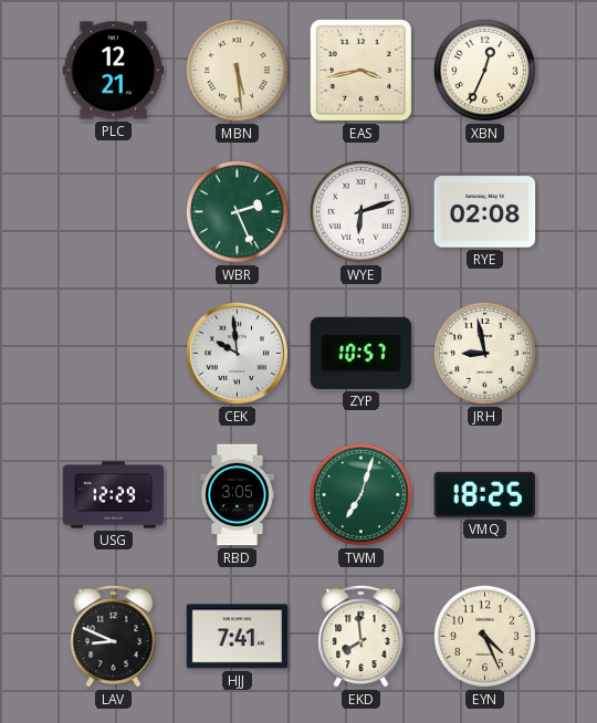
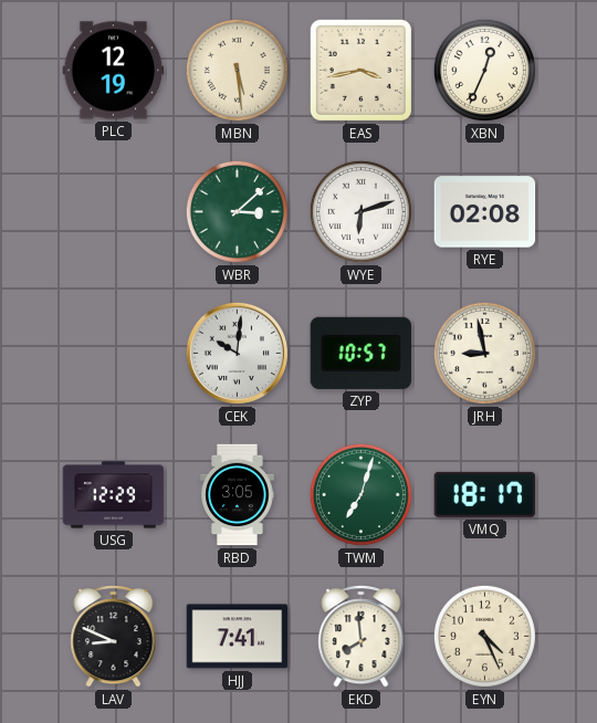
PLC: 12:21 -> 12:19
WBR: 2:26 -> 3:08
CEK: 9:59 -> 10:01
VMQ: 18:25 -> 18:17
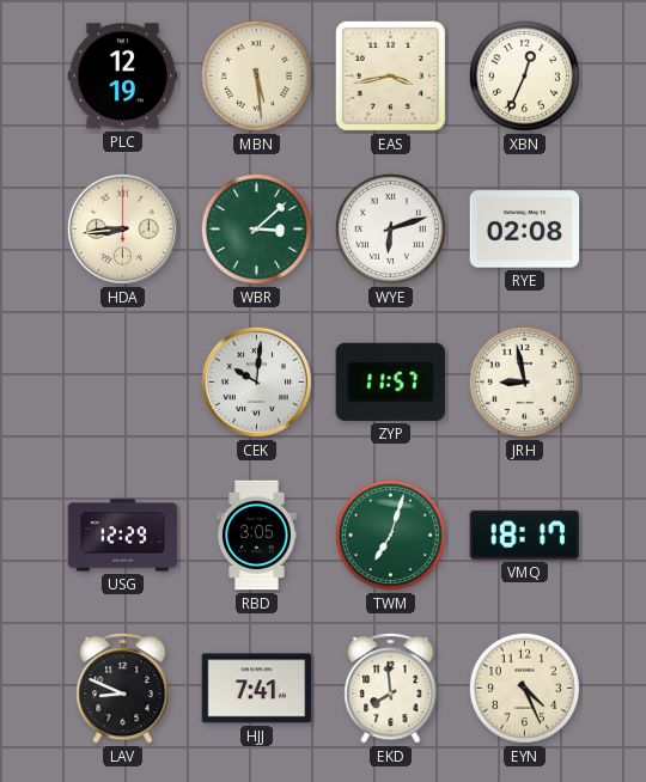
HDA: none -> 8:44
ZYP: 10:57 -> 11:57
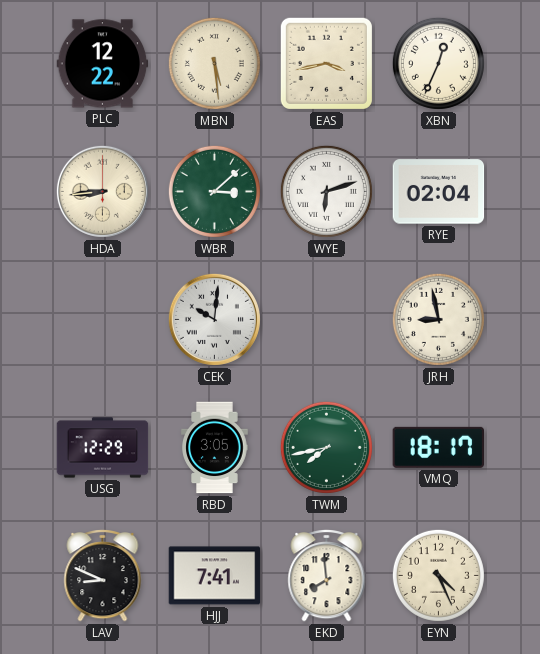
PLC: 12:19 -> 12:22
RYE: 02:08 -> 02:04
ZYP: 11:57 -> none
TWM: 7:03 -> 7:43
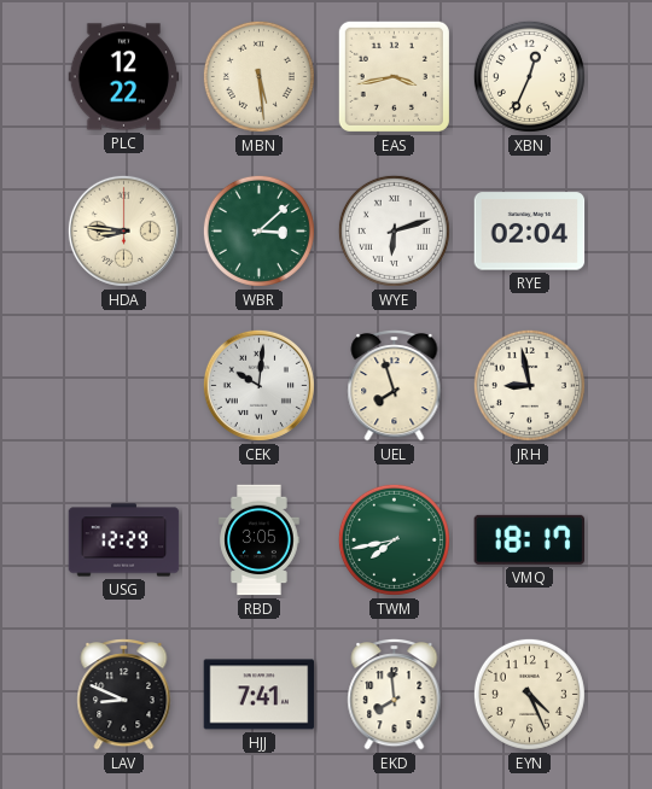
HDA: 8:44 -> 8:46
UEL: none -> 7:57
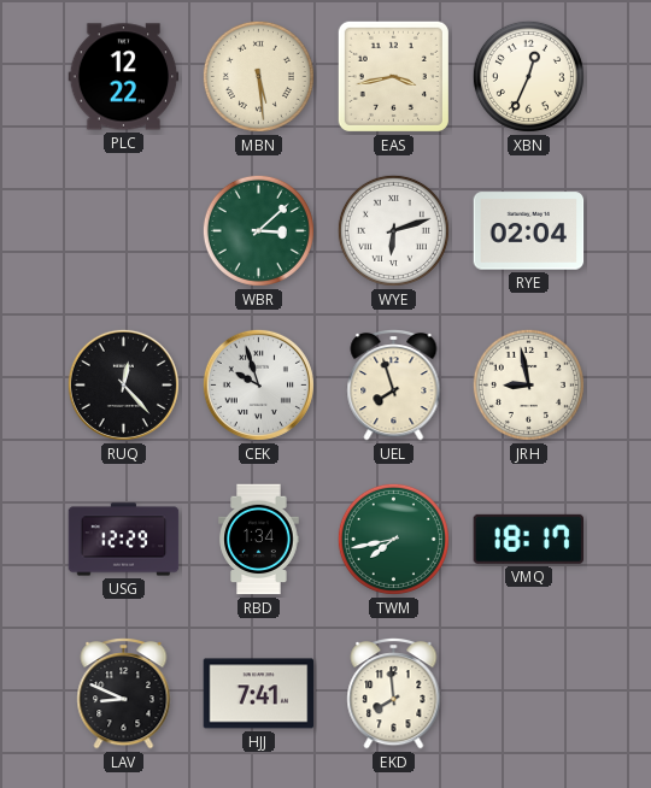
HDA: 8:46 -> none
RUQ: none -> 12:23
CEK: 10:01 -> 9:57
RBD: 3:05 -> 1:34
EYN: 4:26 -> none
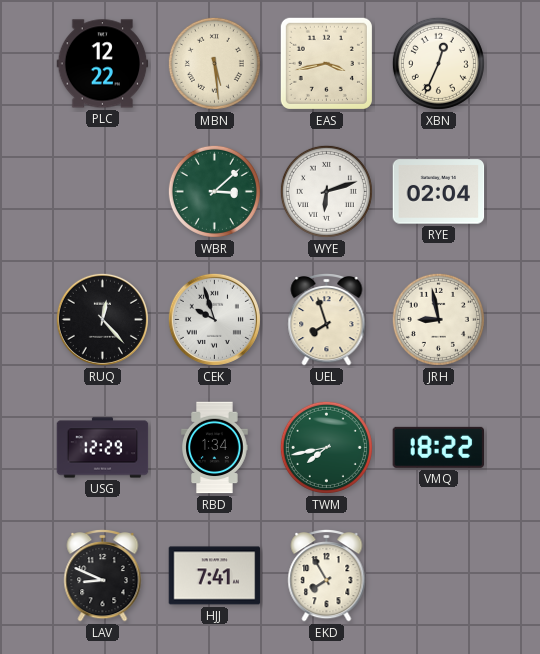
VMQ: 18:17 -> 18:22
EKD: 7:59 -> 7:55
